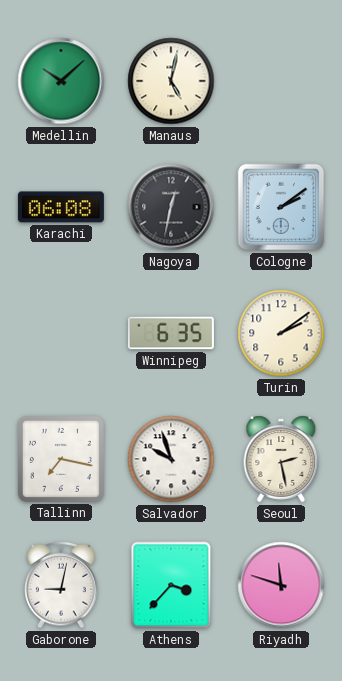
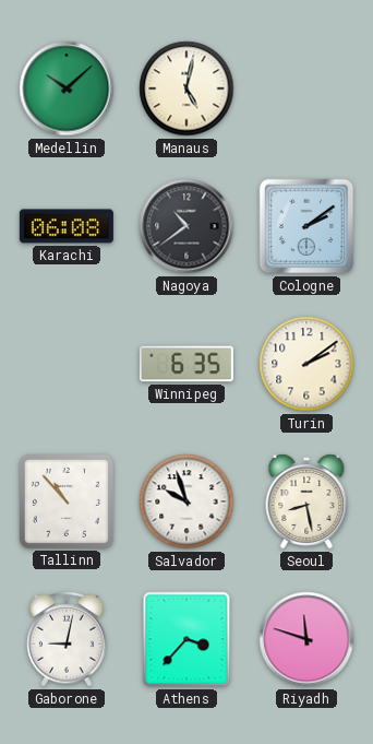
Nagoya: 12:32 -> 10:39
Tallinn: 7:17 -> 10:53
Seoul: 2:28 -> 8:28
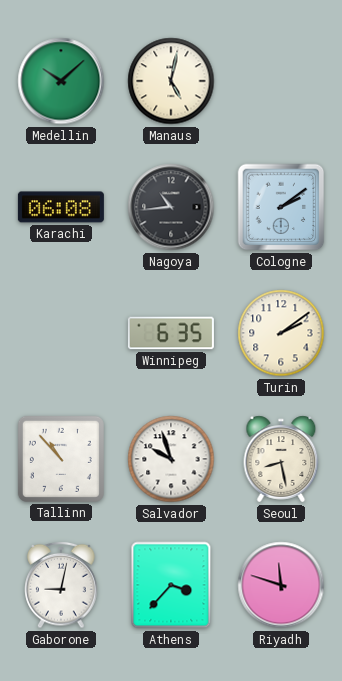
Nagoya: 10:39 -> 10:44
